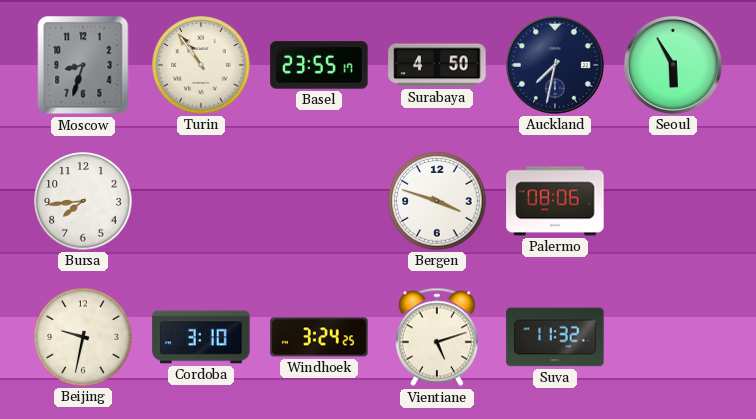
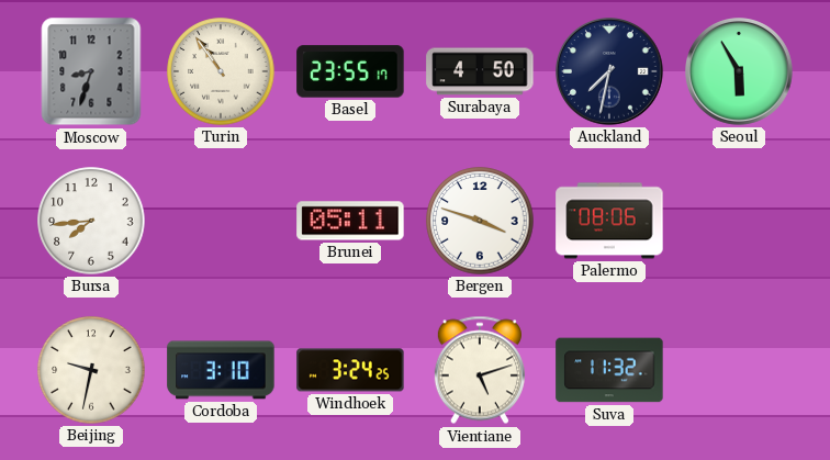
Brunei: none -> 05:11
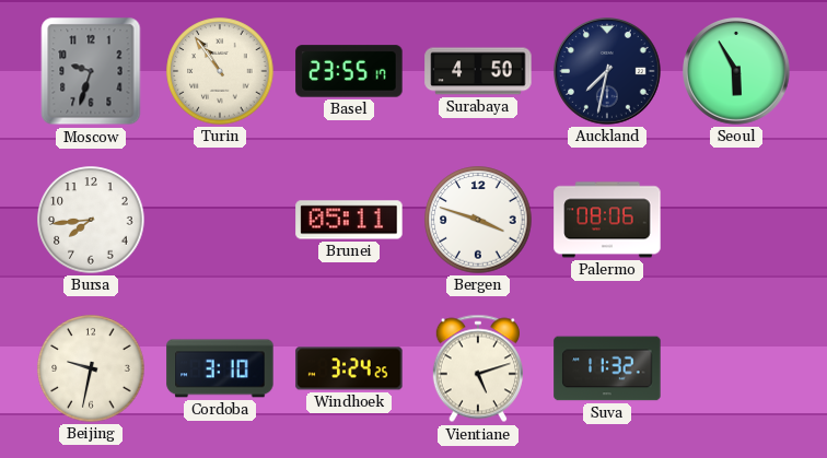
Moscow: 8:33 -> 9:33
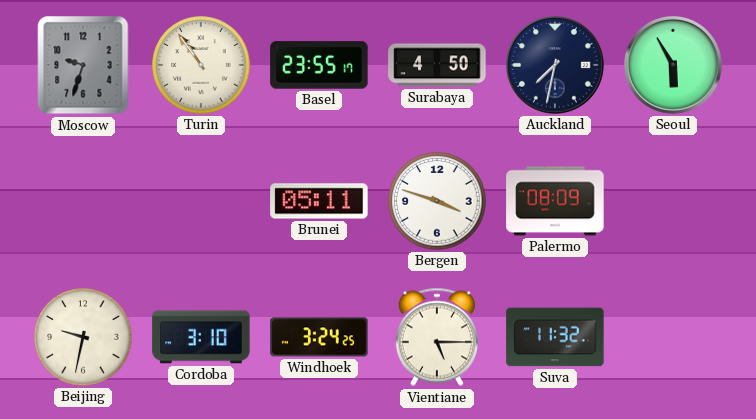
Bursa: 7:44 -> none
Palermo: 08:06 -> 08:09
Vientiane: 5:12 -> 5:15
